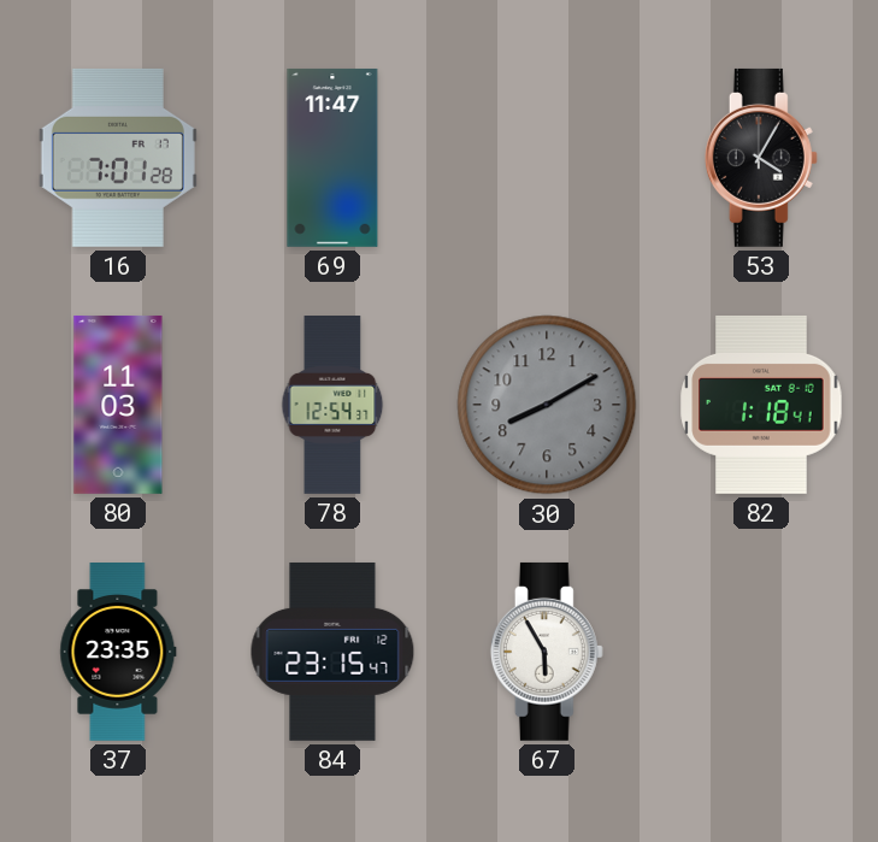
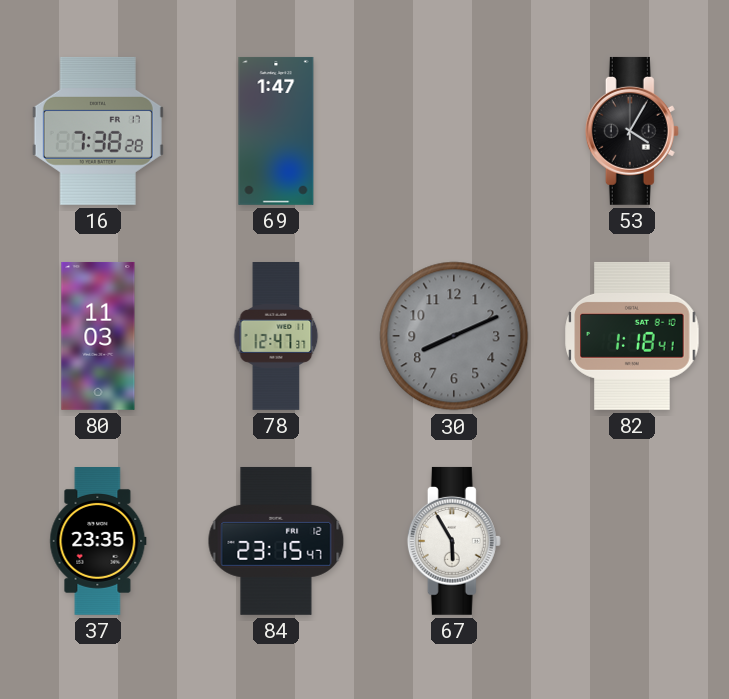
16: 7:01 -> 7:38
69: 11:47 -> 1:47
78: 12:54 -> 12:47
30: 8:10 -> 8:11
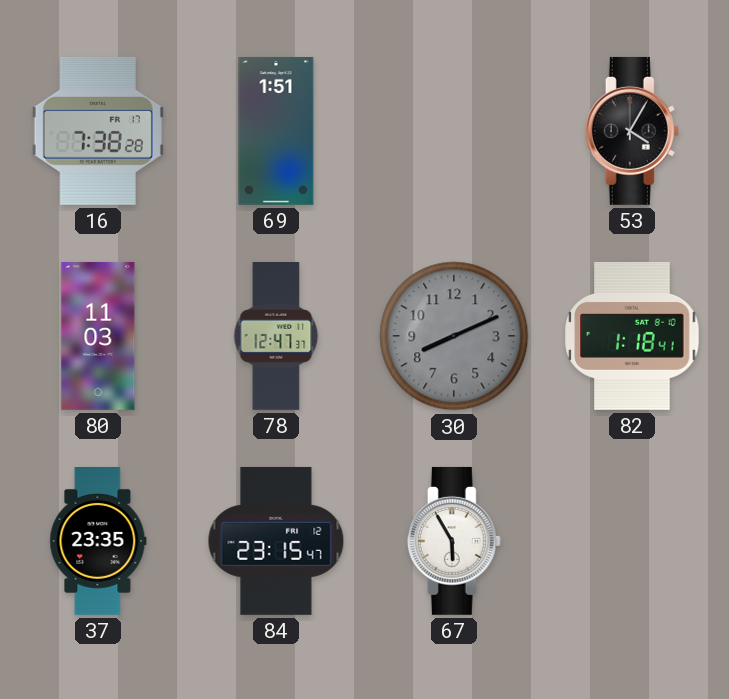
69: 1:47 -> 1:51
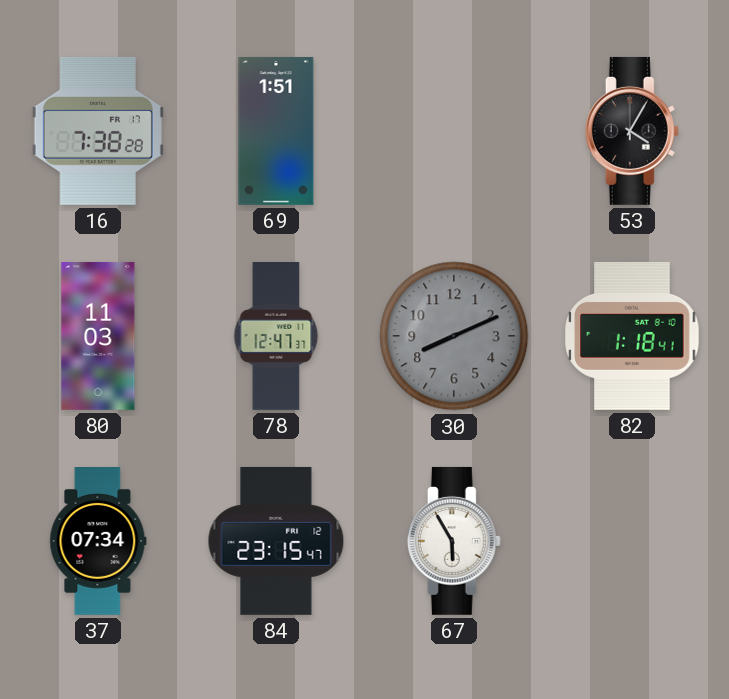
37: 23:35 -> 07:34
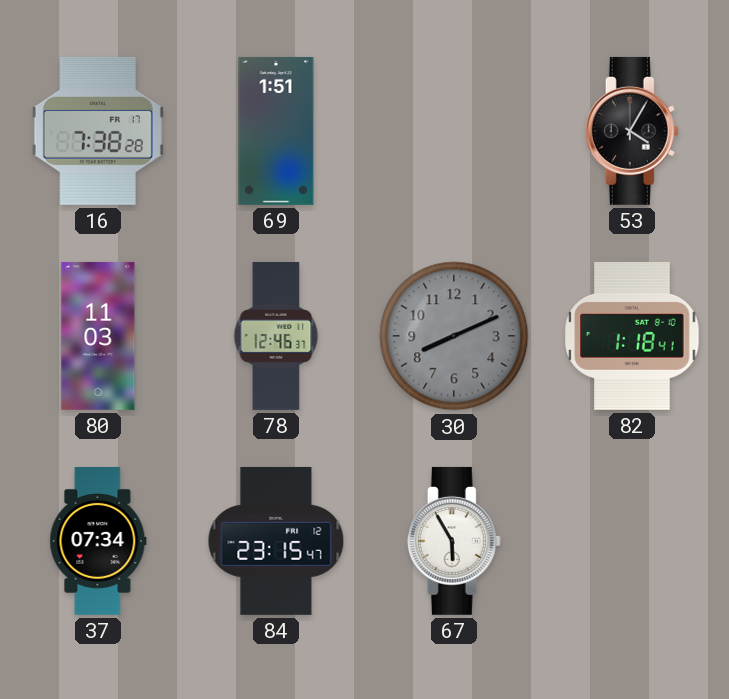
78: 12:47 -> 12:46
